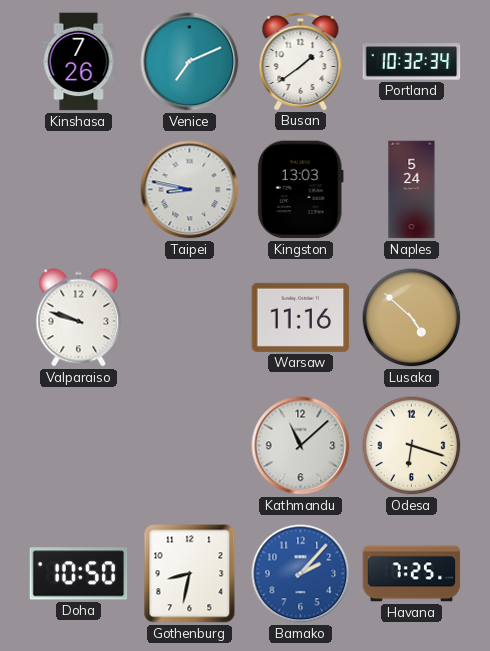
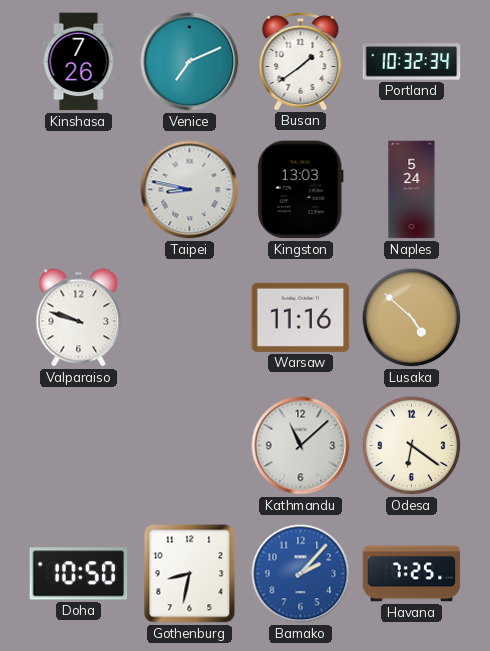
Odesa: 6:18 -> 6:21
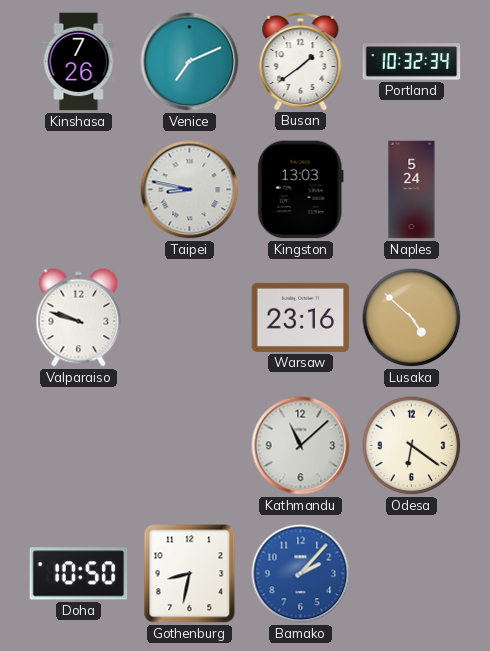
Warsaw: 11:16 -> 23:16
Havana: 7:25 -> none
